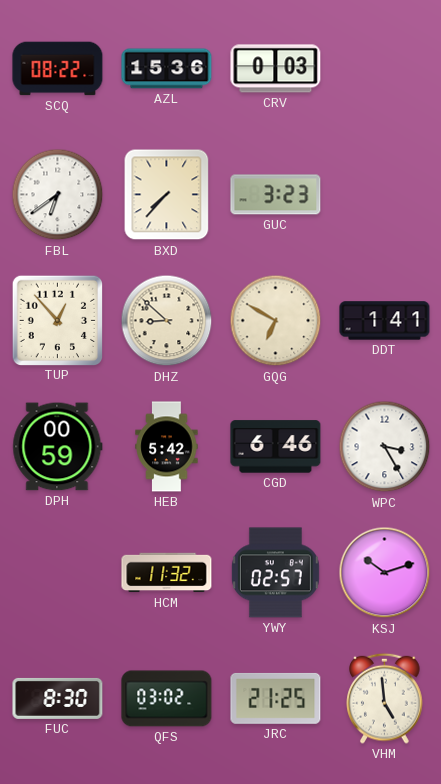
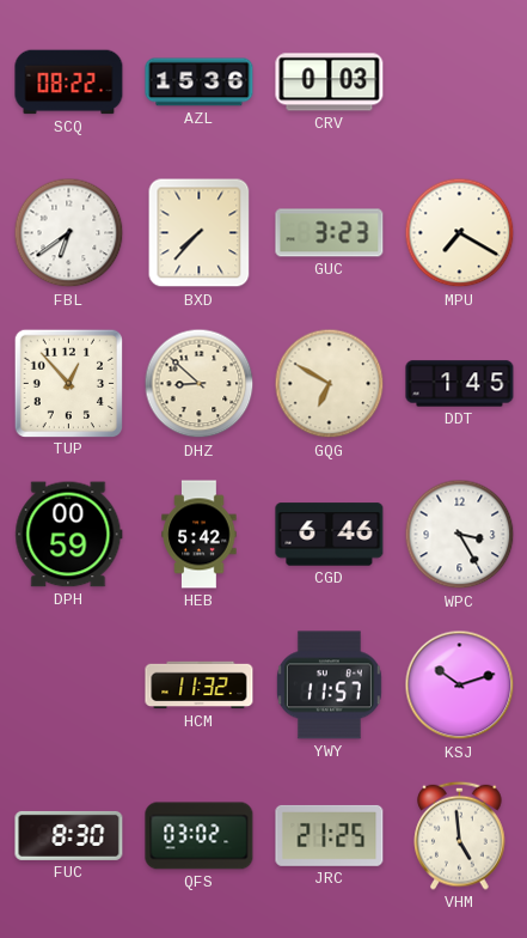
MPU: none -> 7:20
DDT: 1:41 -> 1:45
YWY: 02:57 -> 11:57
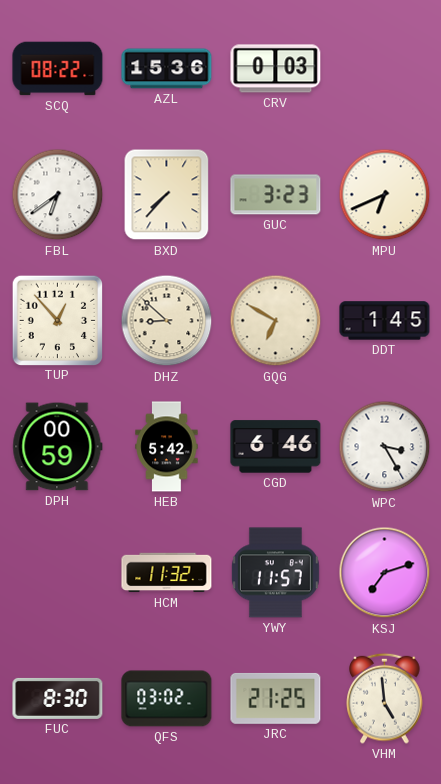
MPU: 7:20 -> 6:41
KSJ: 10:12 -> 7:12
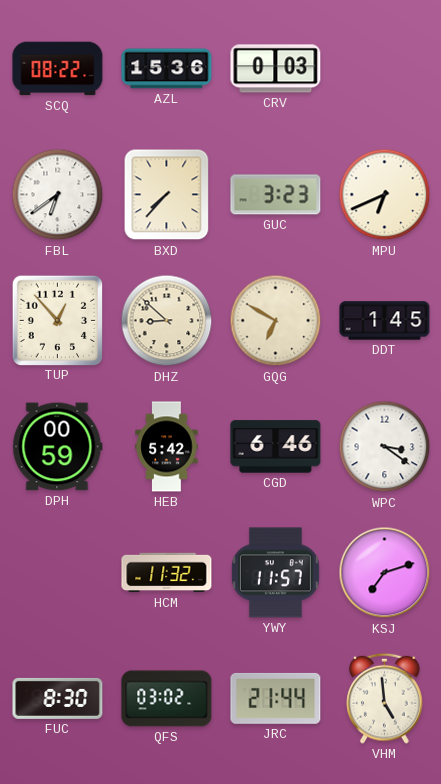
WPC: 3:25 -> 3:21
JRC: 21:25 -> 21:44
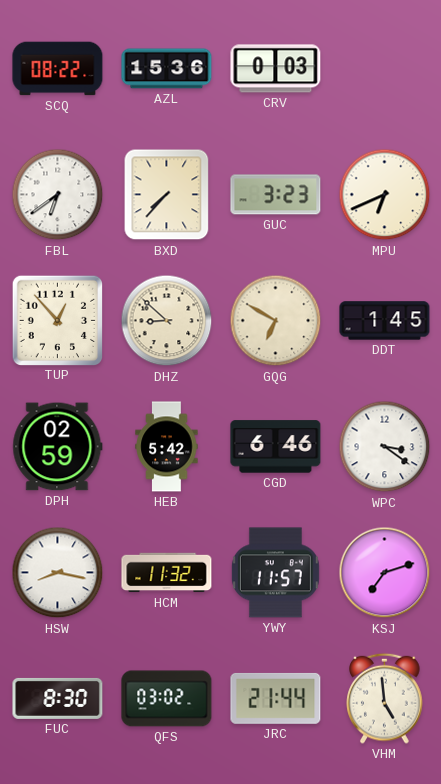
DPH: 00:59 -> 02:59
HSW: none -> 8:17
